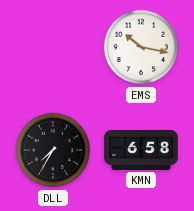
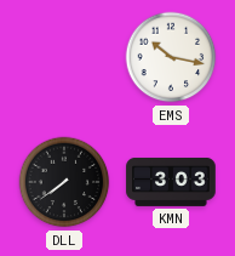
DLL: 7:35 -> 7:39
KMN: 6:58 -> 3:03
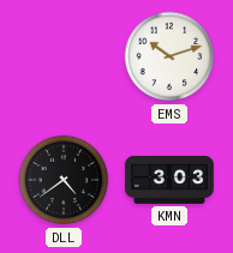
EMS: 10:17 -> 10:12
DLL: 7:39 -> 4:39
